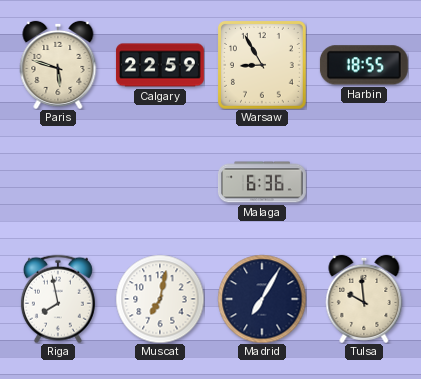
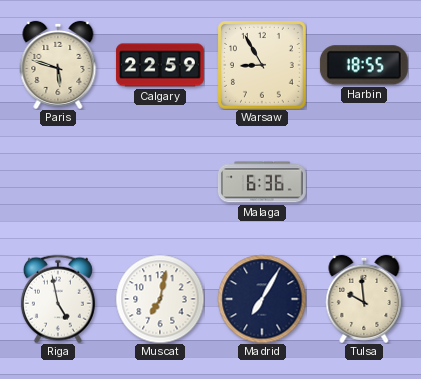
Riga: 7:58 -> 4:58
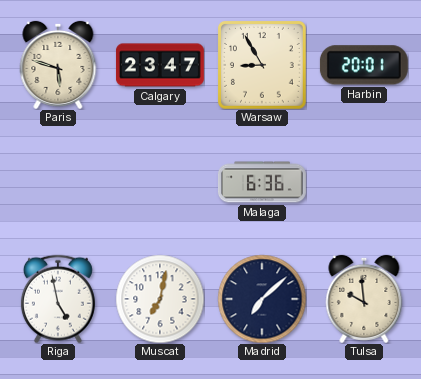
Calgary: 22:59 -> 23:47
Harbin: 18:55 -> 20:01
Madrid: 7:05 -> 7:08
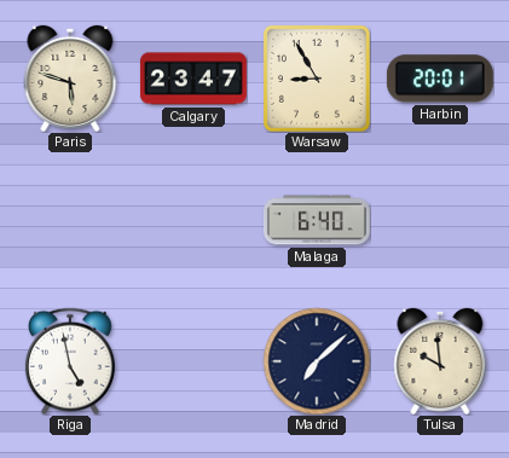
Malaga: 6:36 -> 6:40
Muscat: 7:02 -> none
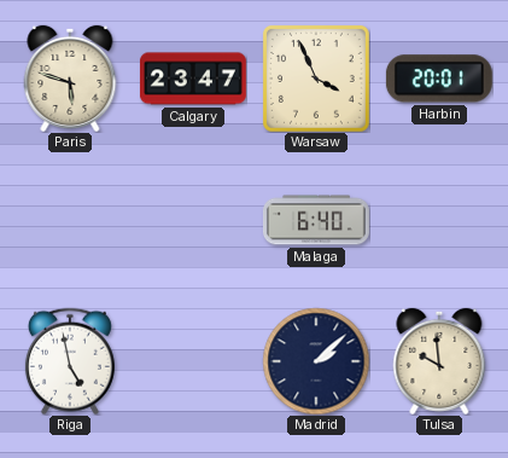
Warsaw: 8:55 -> 3:56
Madrid: 7:08 -> 2:08
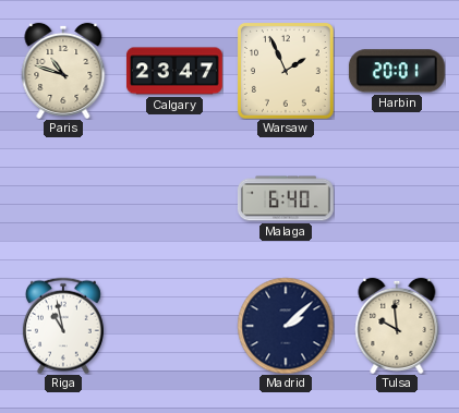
Paris: 5:48 -> 10:48
Warsaw: 3:56 -> 1:56
Riga: 4:58 -> 10:58
